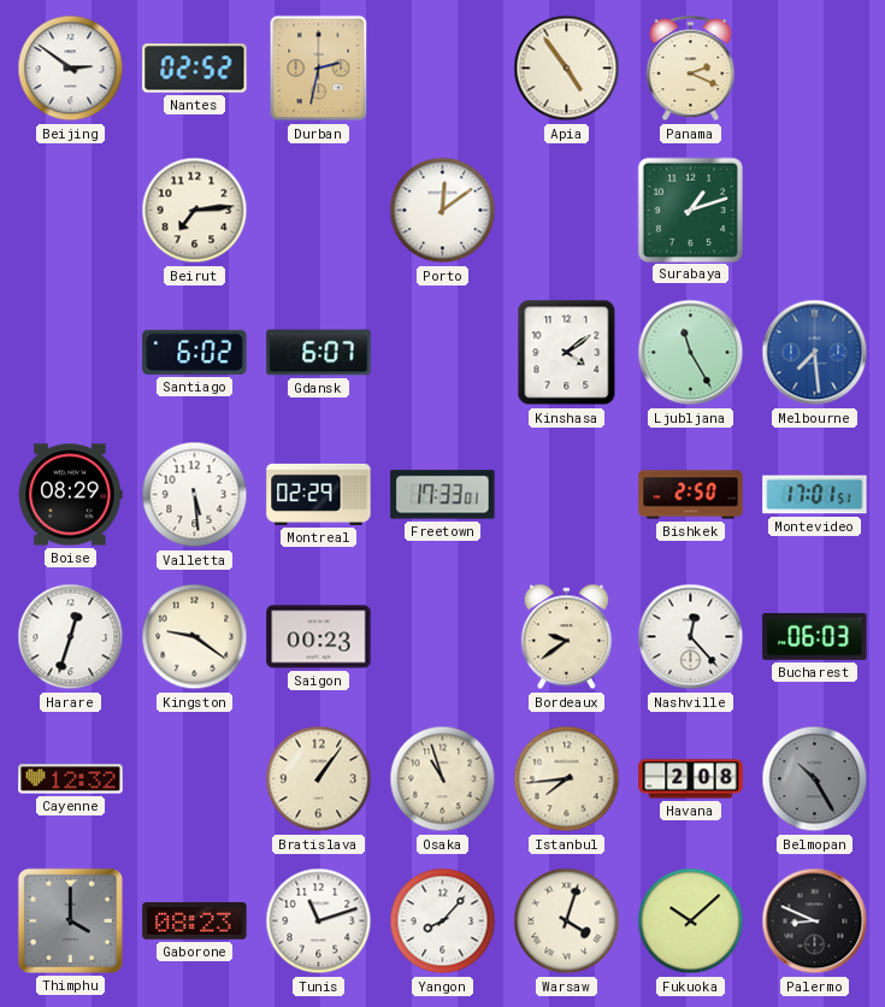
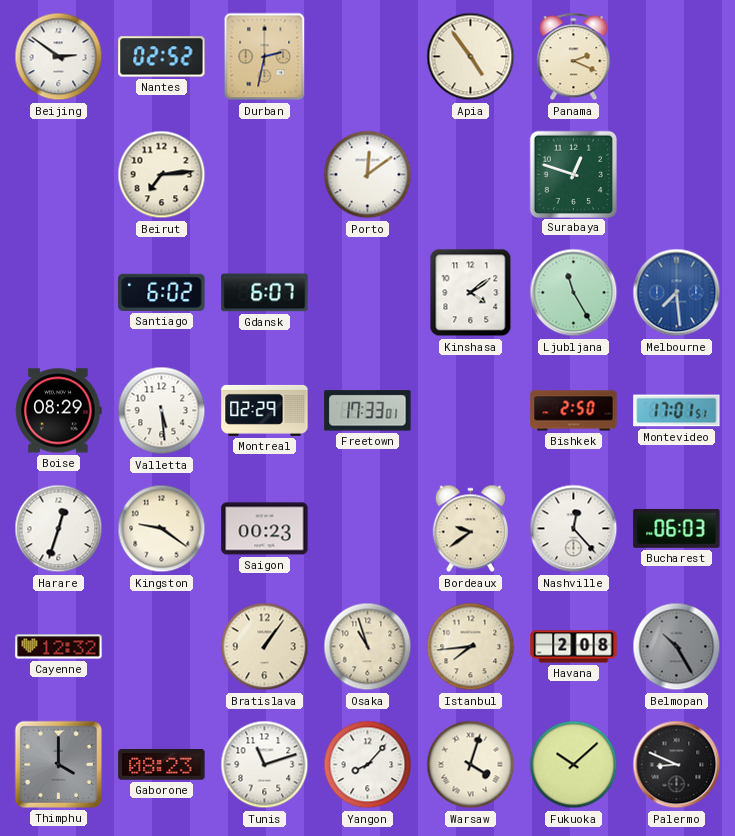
Surabaya: 1:12 -> 12:48
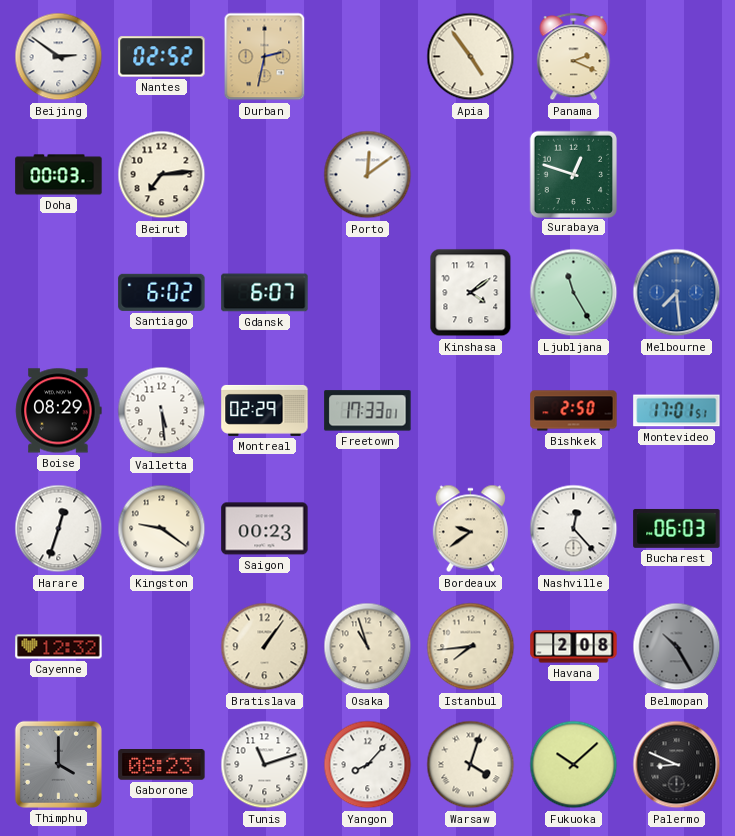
Doha: none -> 00:03
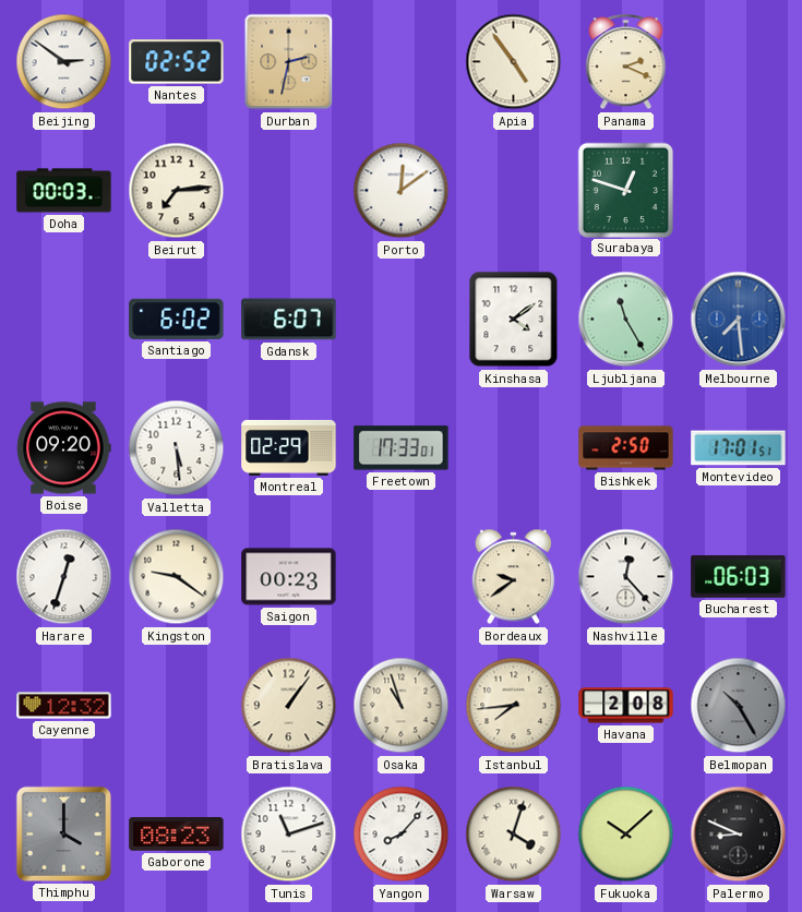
Boise: 08:29 -> 09:20
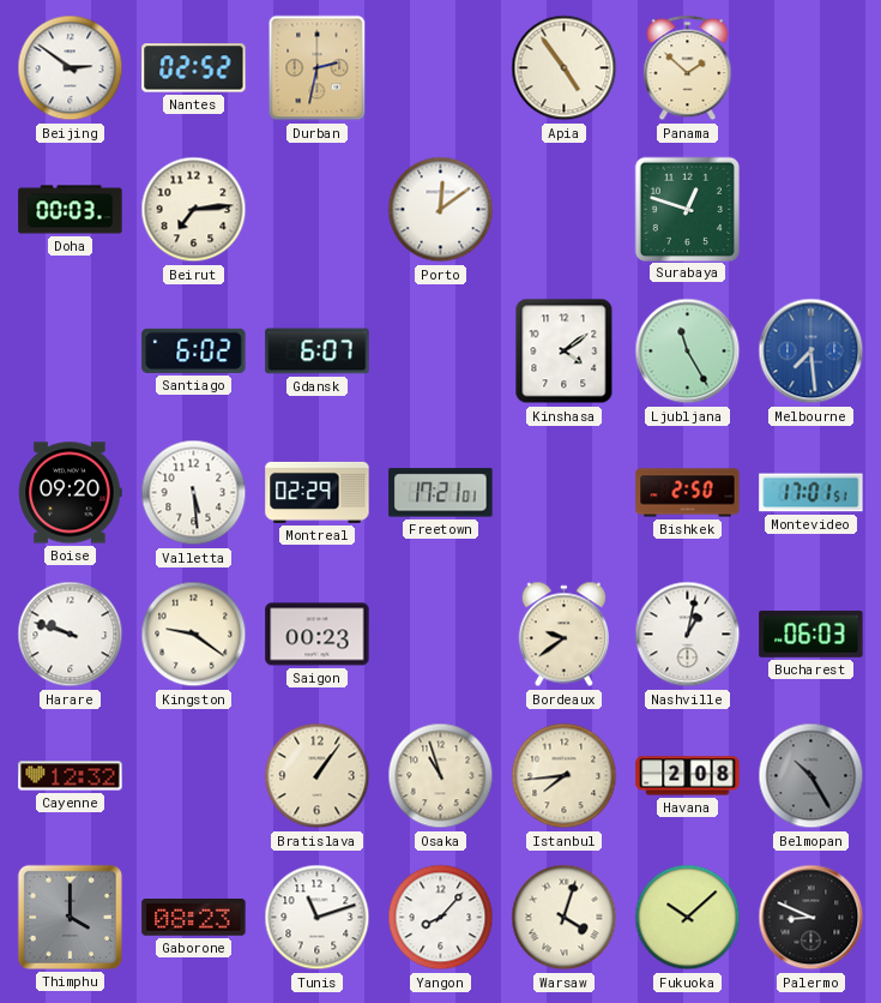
Panama: 2:19 -> 1:52
Freetown: 17:33 -> 17:21
Harare: 12:33 -> 9:48
Nashville: 12:23 -> 1:02
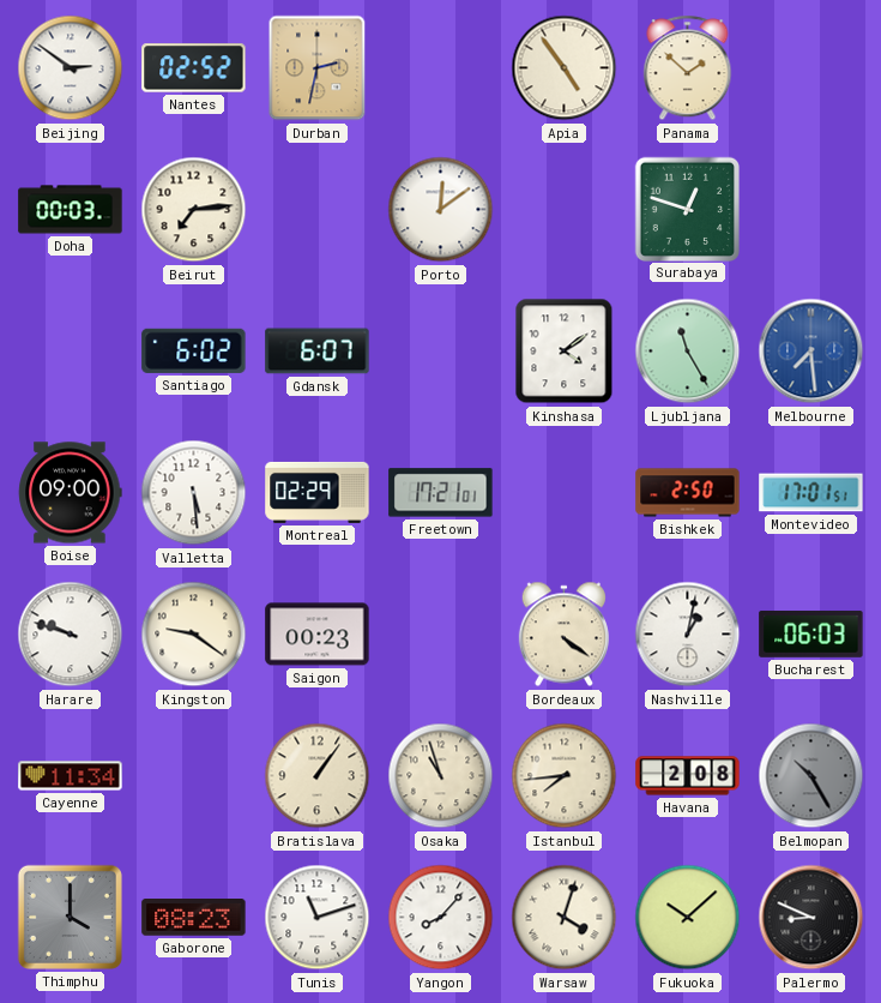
Boise: 09:20 -> 09:00
Bordeaux: 9:39 -> 4:21
Cayenne: 12:32 -> 11:34
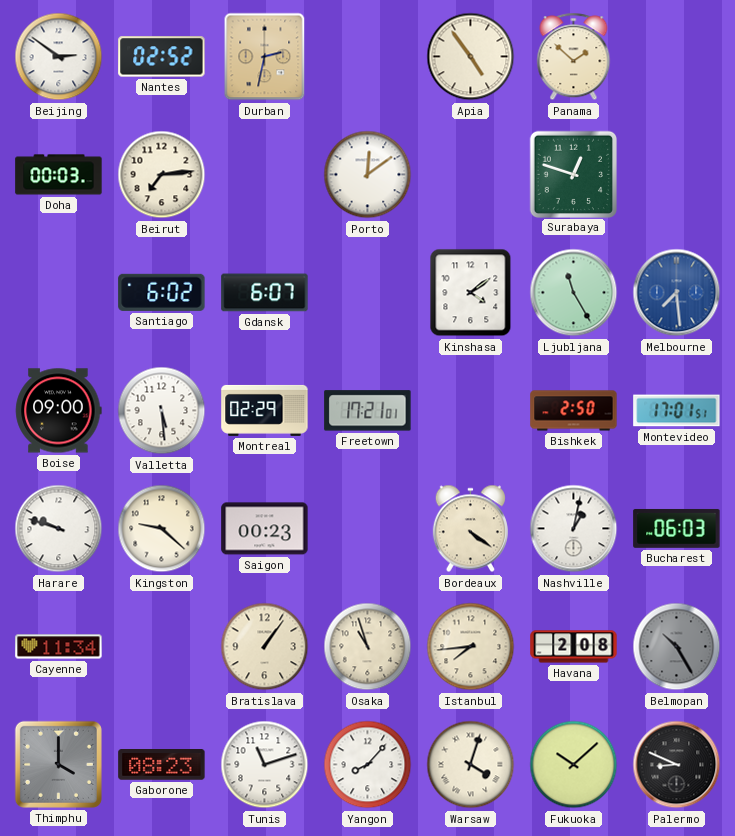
Kingston: 9:21 -> 9:22
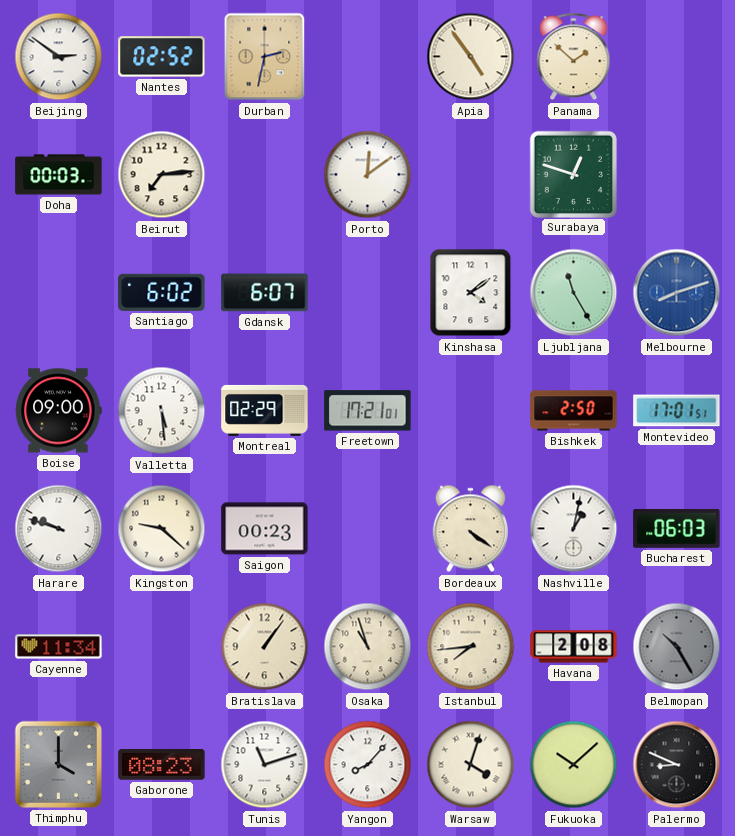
Melbourne: 7:29 -> 8:12
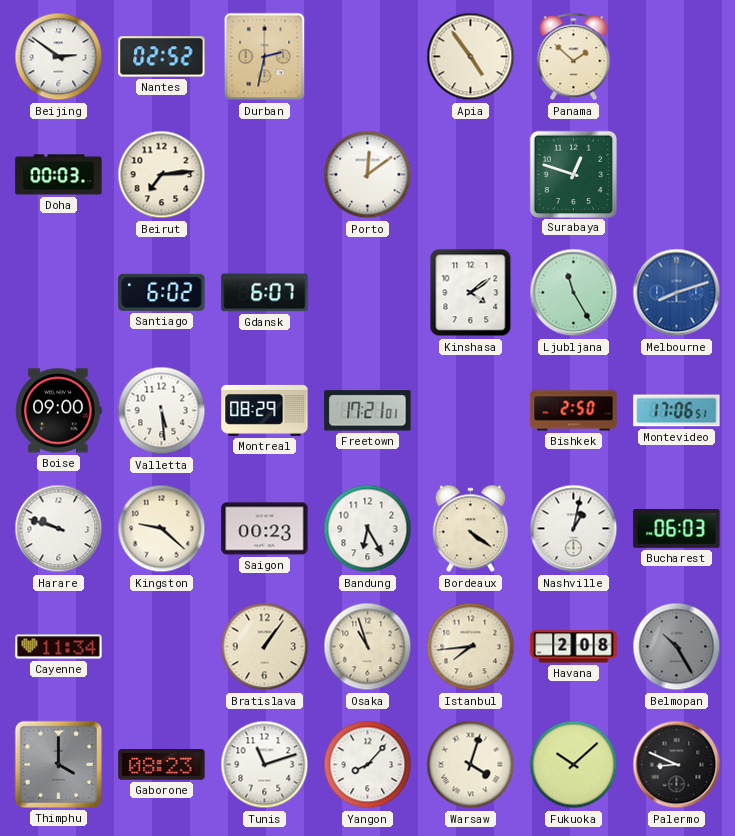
Montreal: 02:29 -> 08:29
Montevideo: 17:01 -> 17:06
Bandung: none -> 6:25
